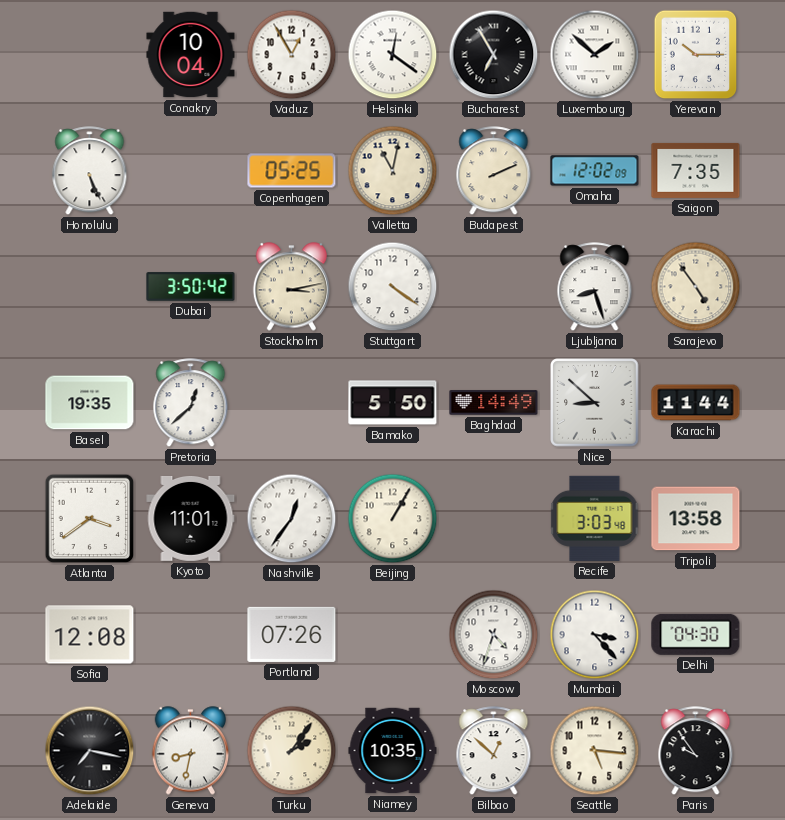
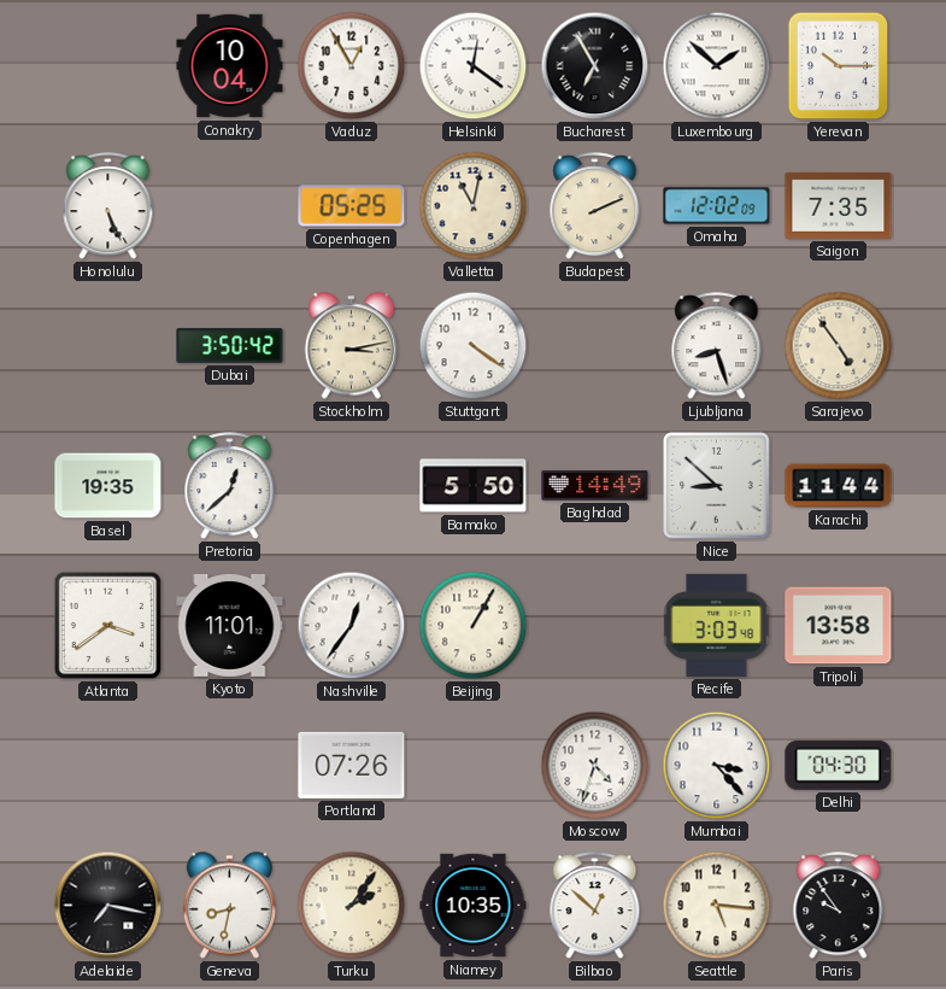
Sofia: 12:08 -> none
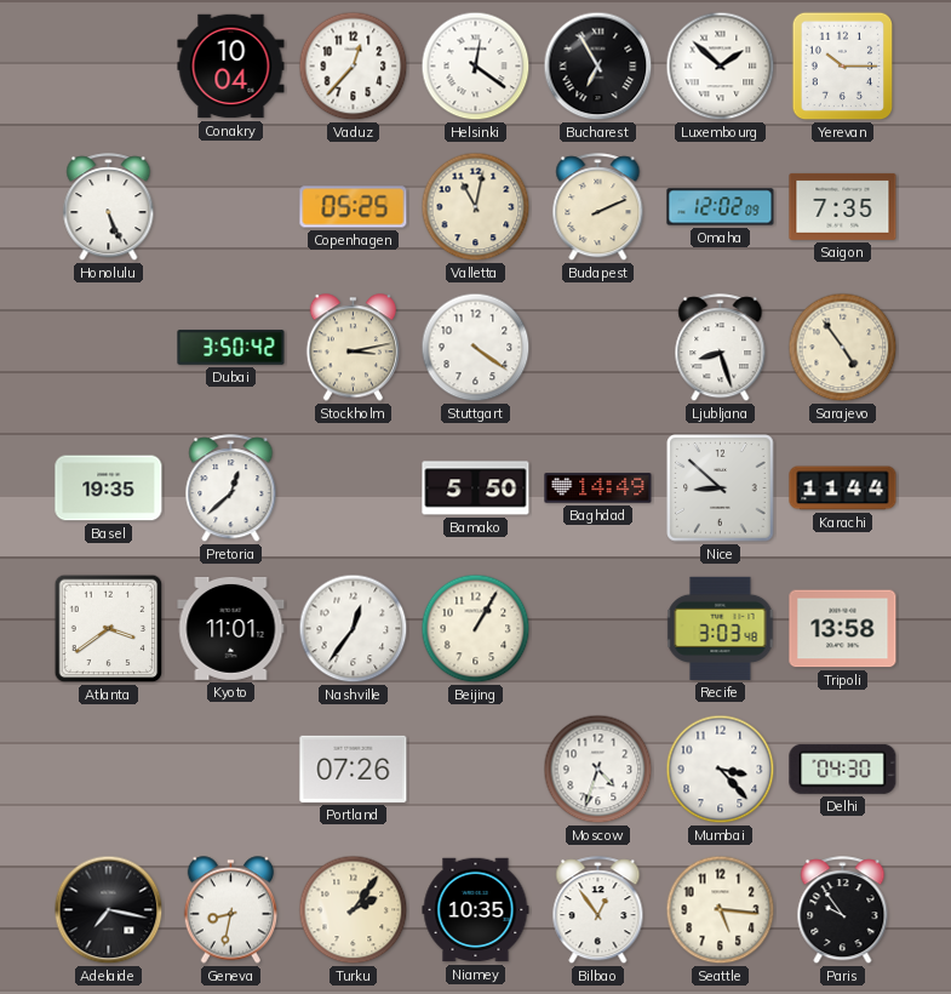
Vaduz: 12:55 -> 12:37
Bilbao: 12:52 -> 12:54
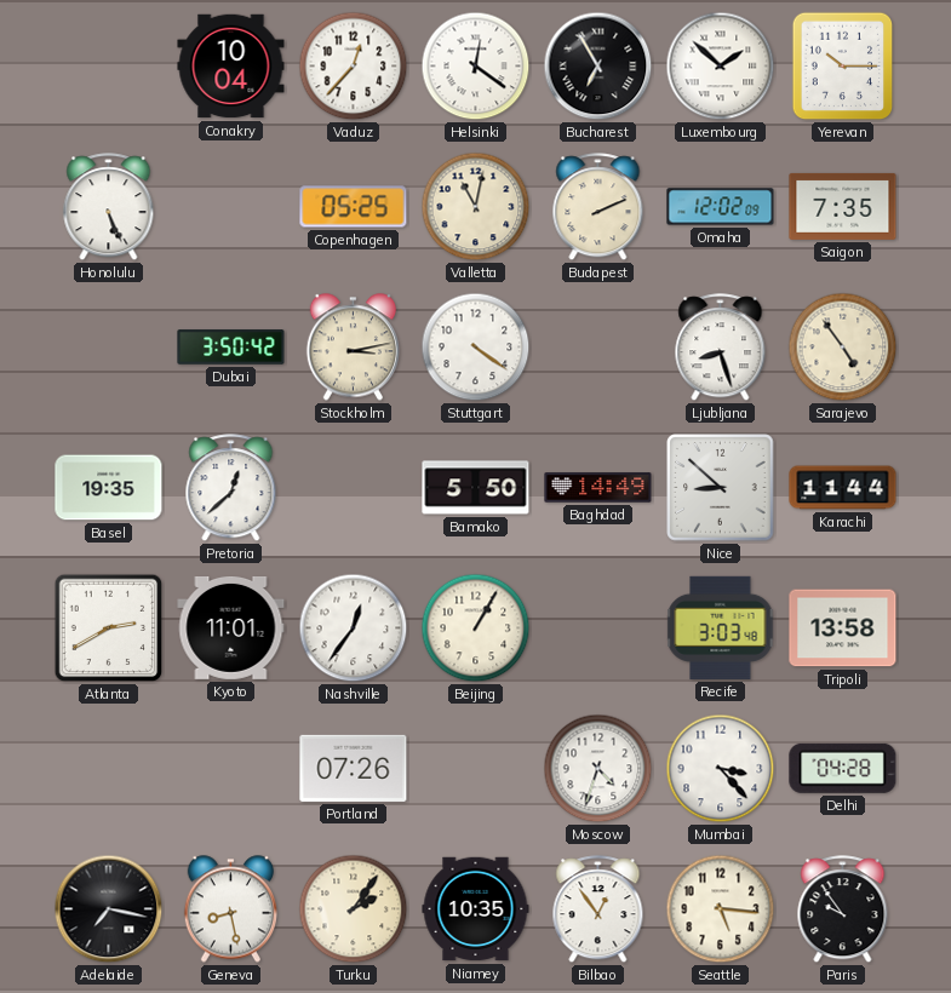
Atlanta: 3:39 -> 2:40
Delhi: 04:30 -> 04:28
Geneva: 8:32 -> 8:28
